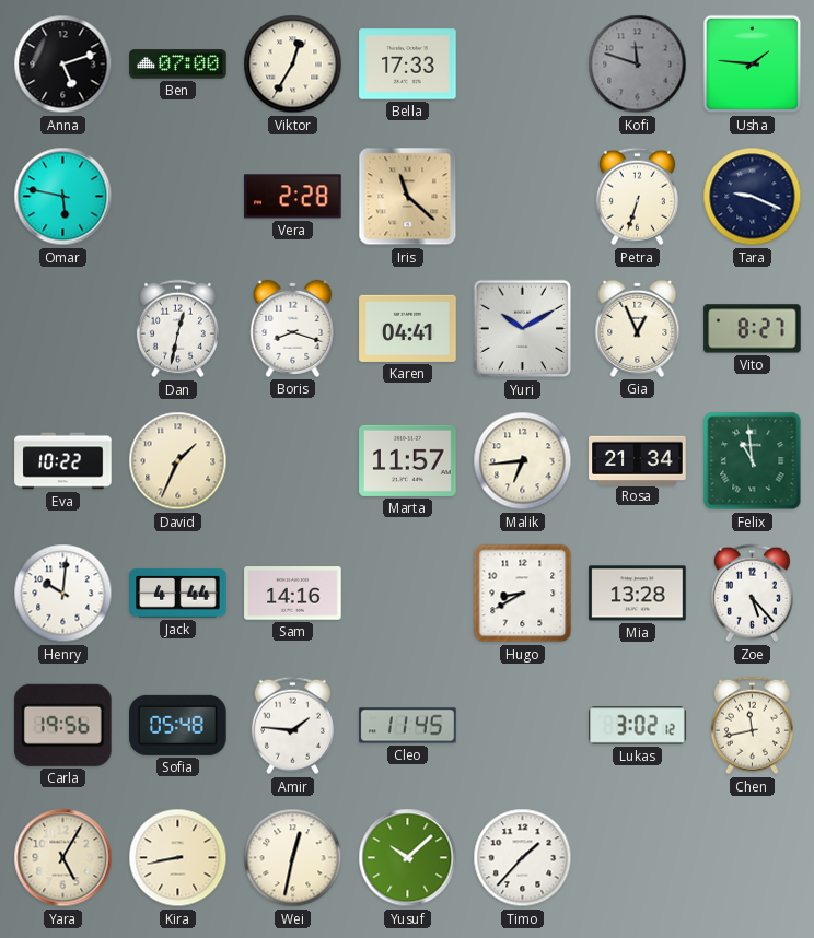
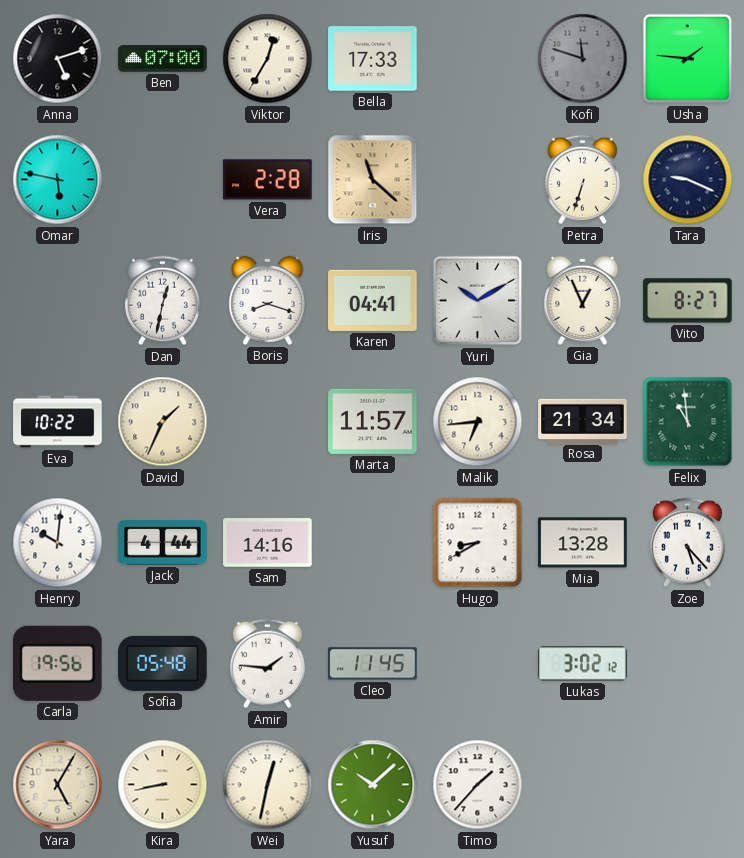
Chen: 11:43 -> none
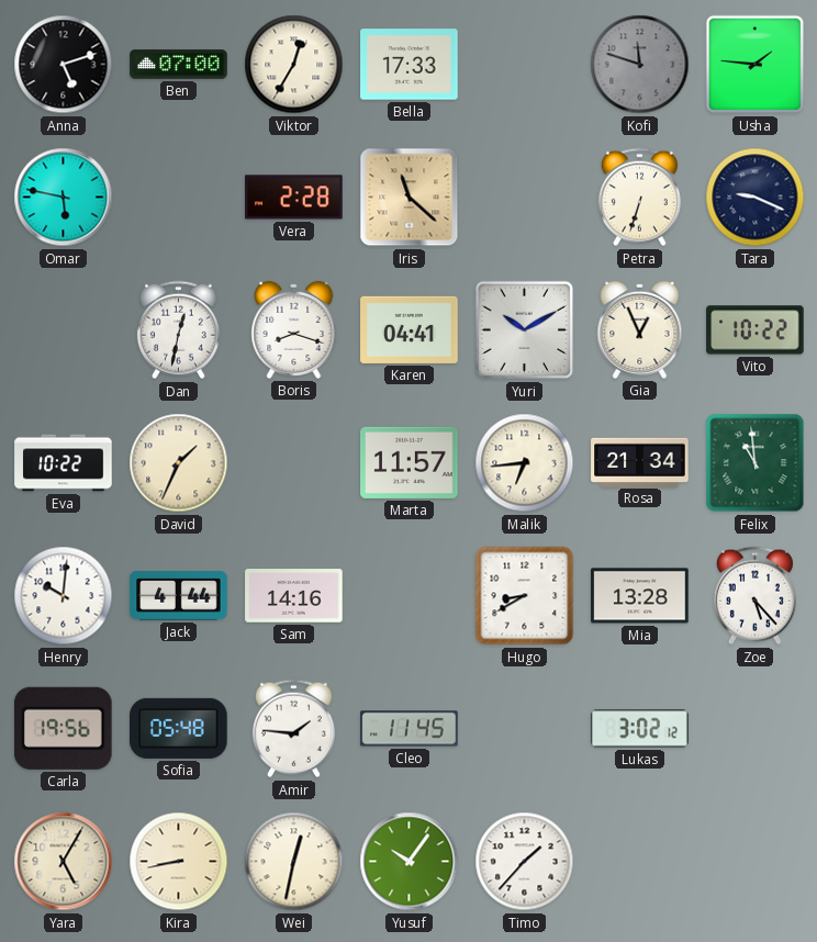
Vito: 8:27 -> 10:22
Yusuf: 10:08 -> 10:06
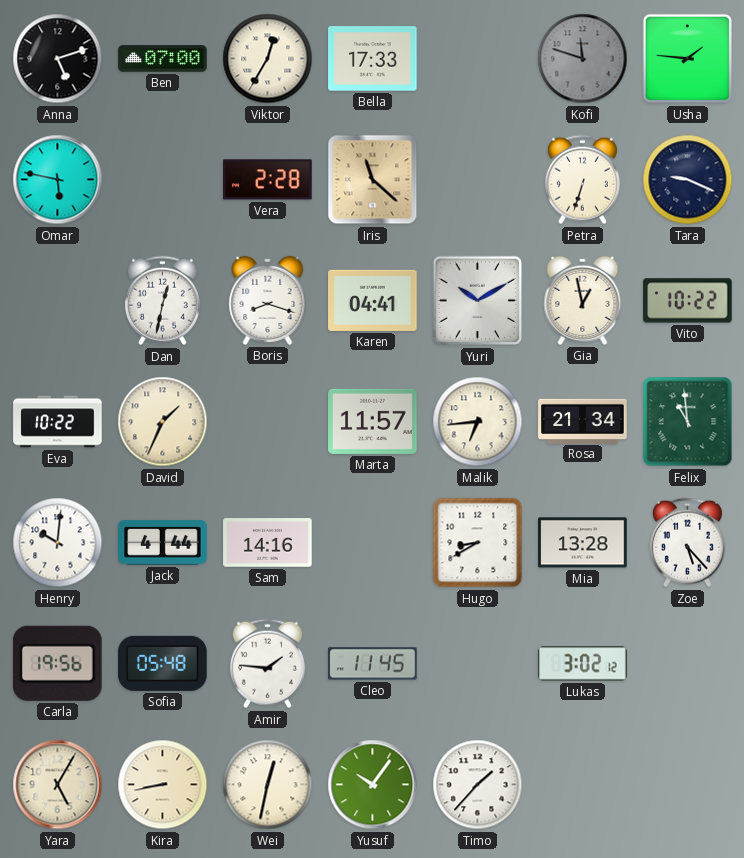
Gia: 12:56 -> 12:58
